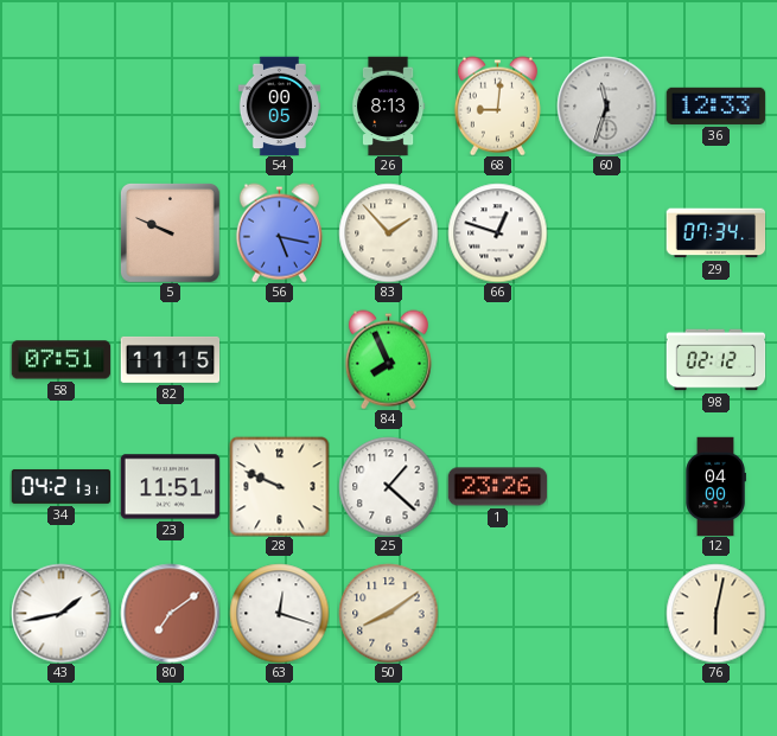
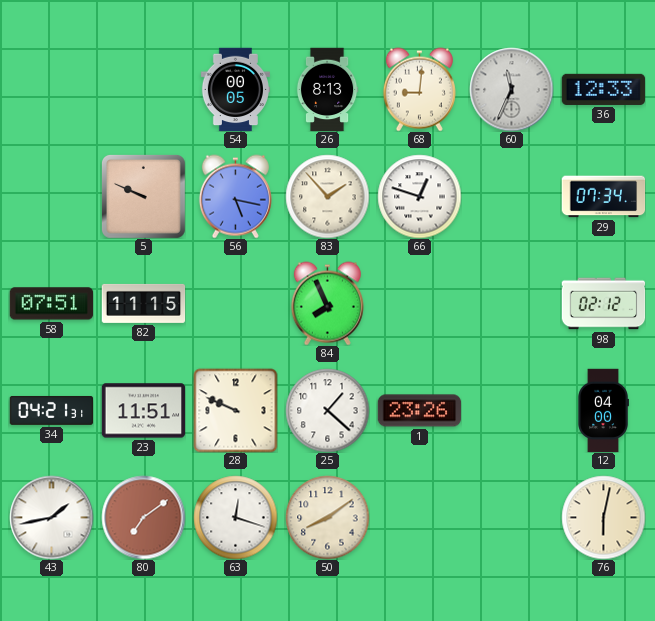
60: 11:33 -> 11:34
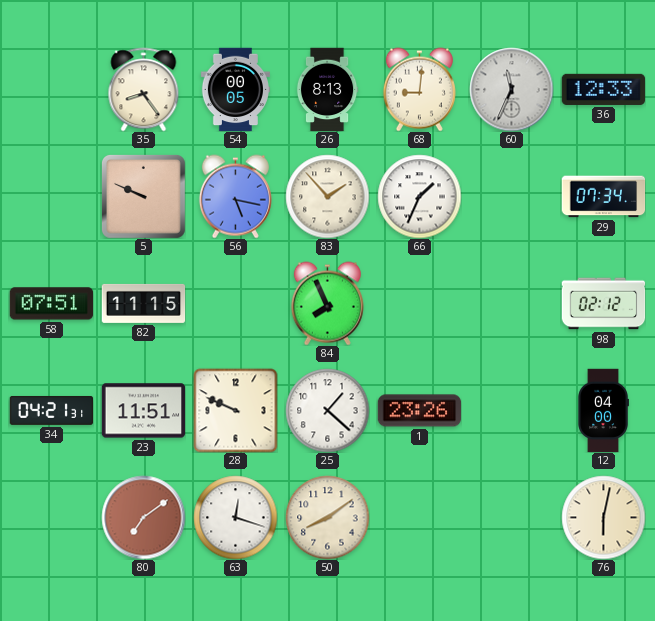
35: none -> 8:24
66: 12:48 -> 1:34
43: 1:43 -> none
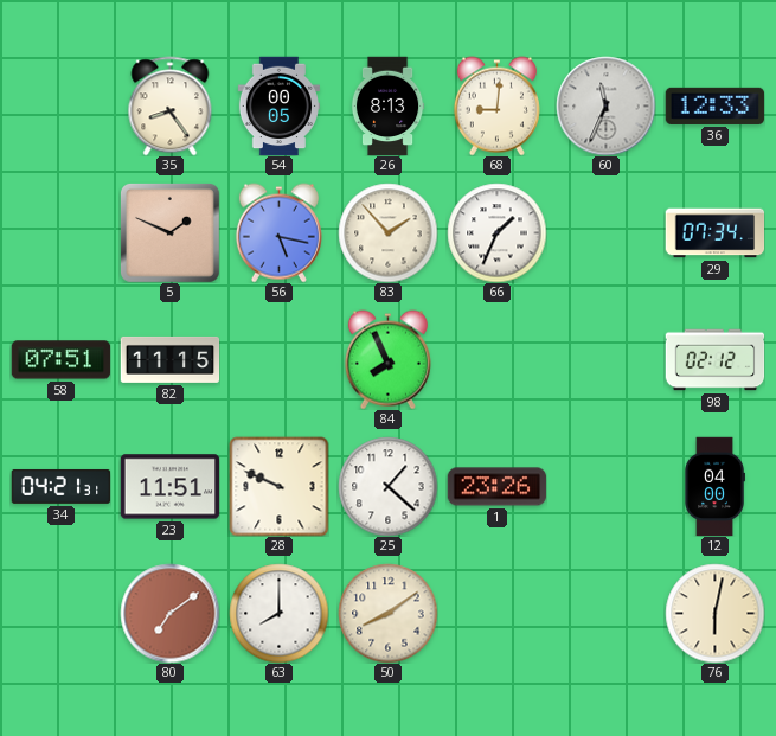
5: 9:49 -> 1:49
63: 12:18 -> 8:00
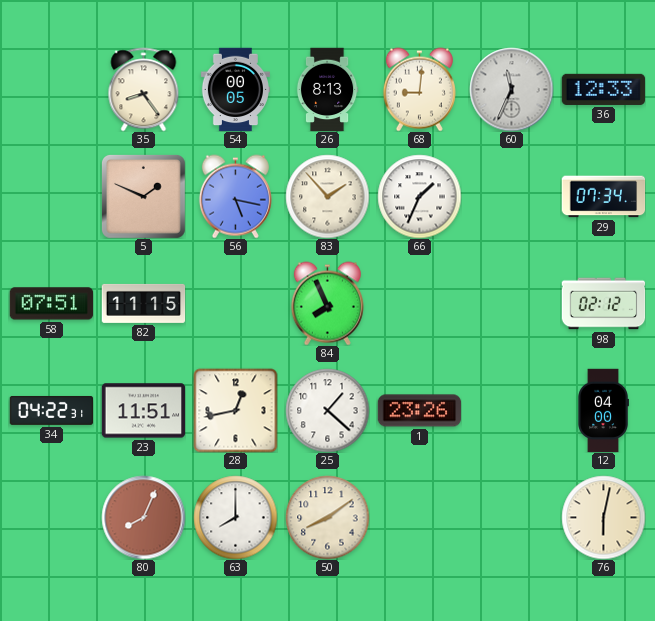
34: 04:21 -> 04:22
28: 9:49 -> 12:43
80: 7:09 -> 8:04
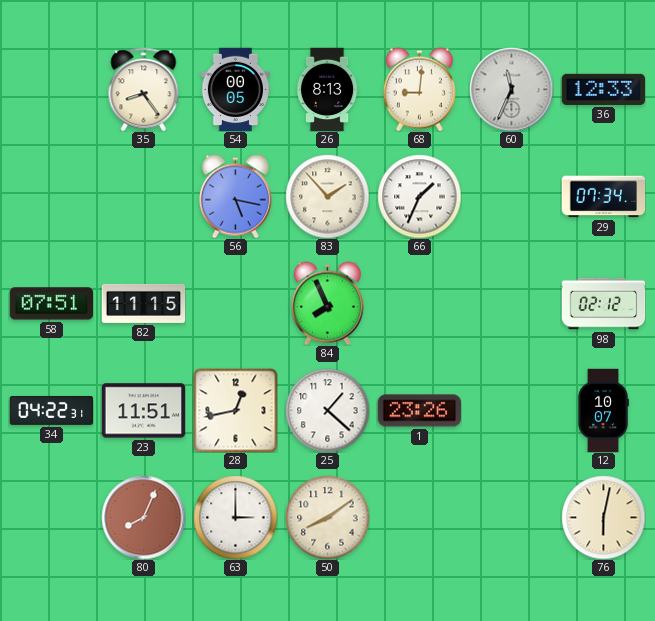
5: 1:49 -> none
12: 04:00 -> 10:07
63: 8:00 -> 3:00
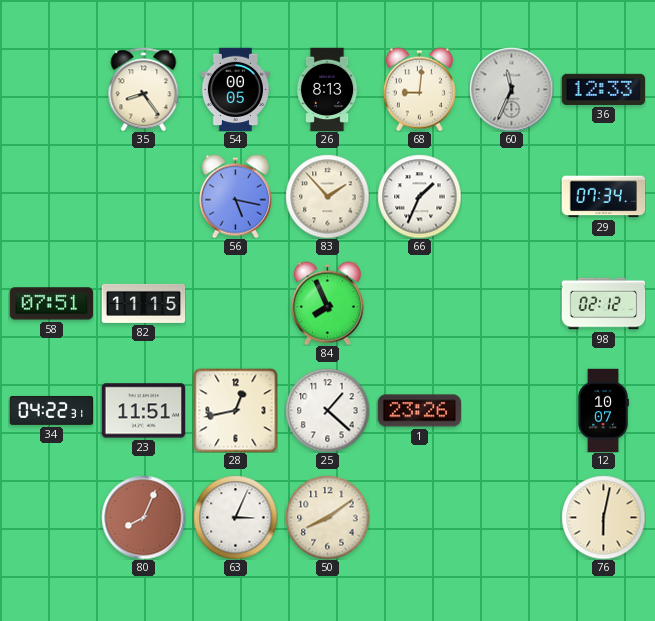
63: 3:00 -> 3:04
